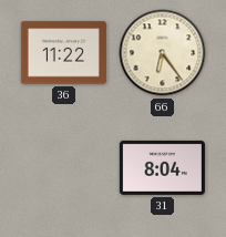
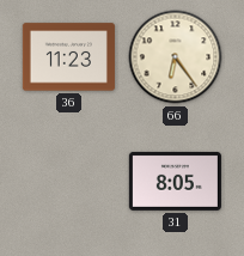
36: 11:22 -> 11:23
31: 8:04 -> 8:05
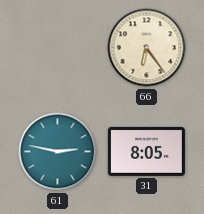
36: 11:23 -> none
61: none -> 2:47
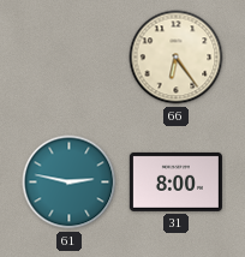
31: 8:05 -> 8:00
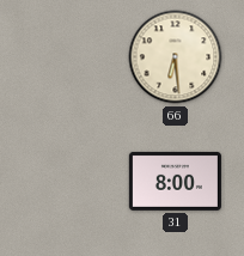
66: 6:24 -> 6:29
61: 2:47 -> none
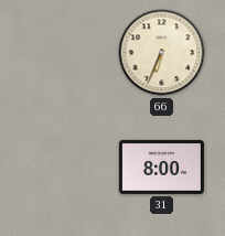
66: 6:29 -> 6:34
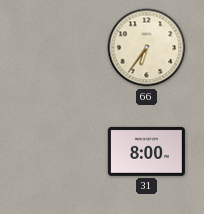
66: 6:34 -> 6:36
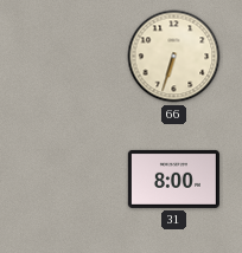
66: 6:36 -> 6:33
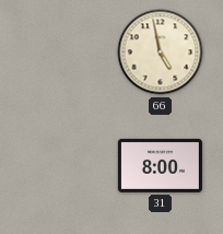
66: 6:33 -> 4:58
